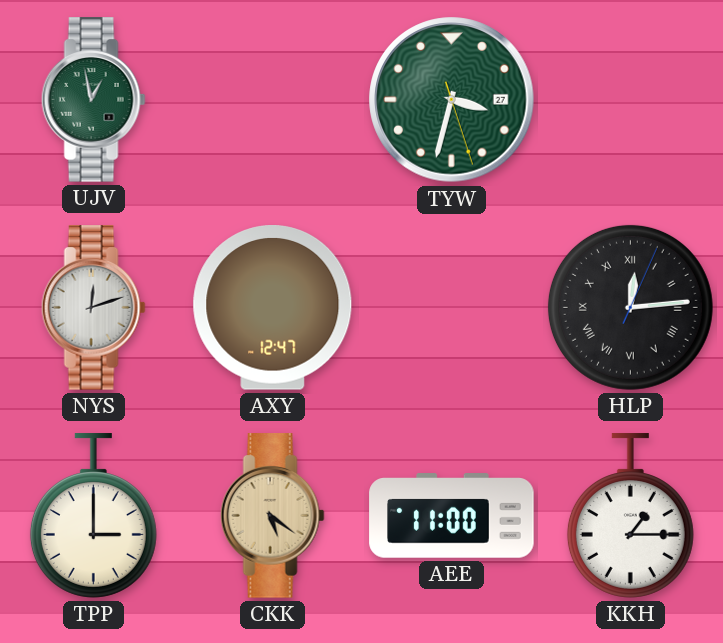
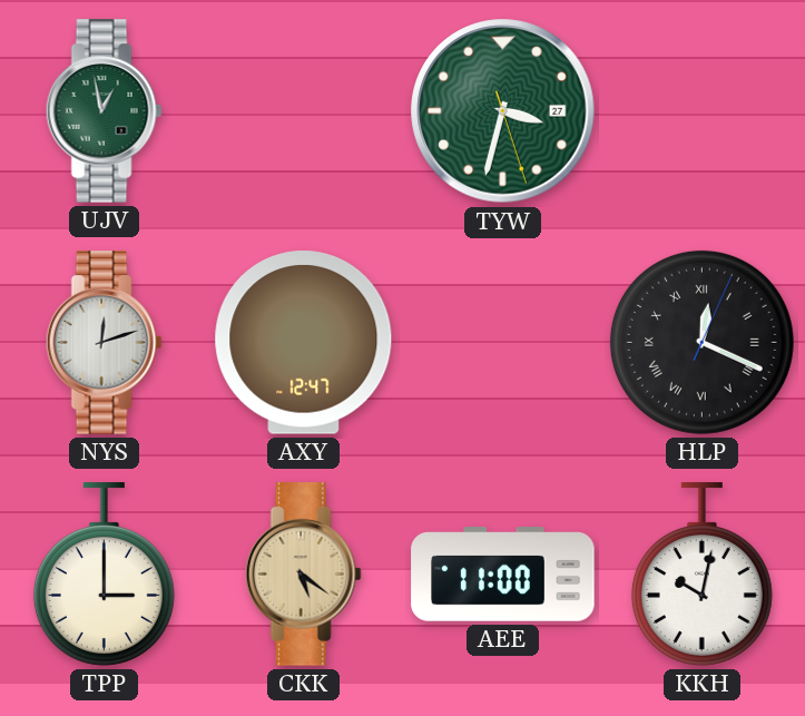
HLP: 12:14 -> 12:19
KKH: 1:15 -> 10:02
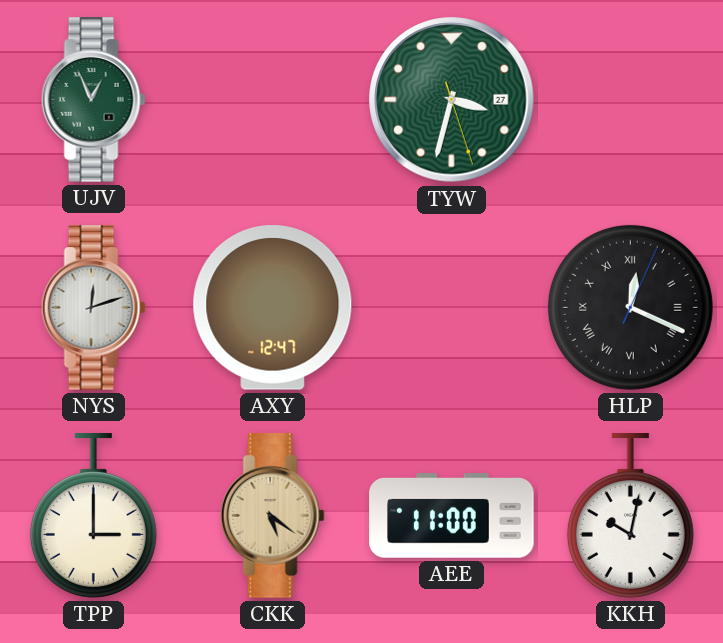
UJV: 12:58 -> 12:56
